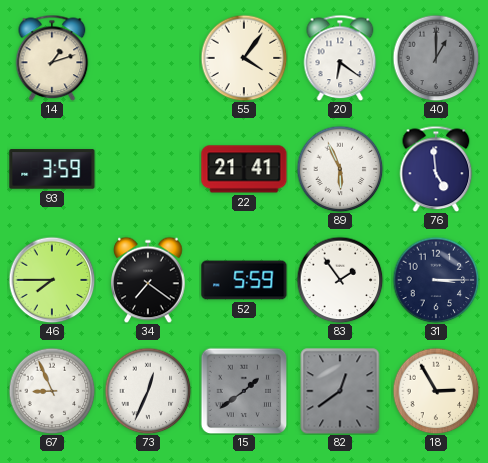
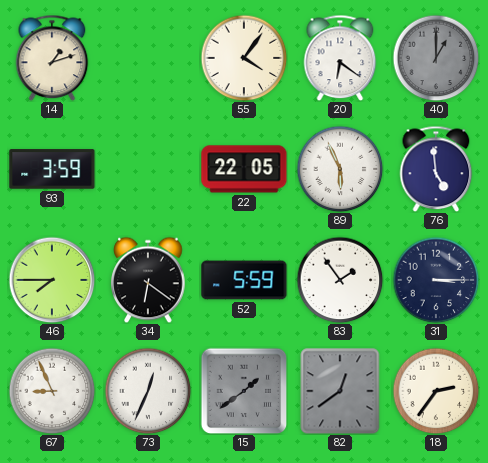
22: 21:41 -> 22:05
34: 7:21 -> 6:21
18: 2:55 -> 2:36
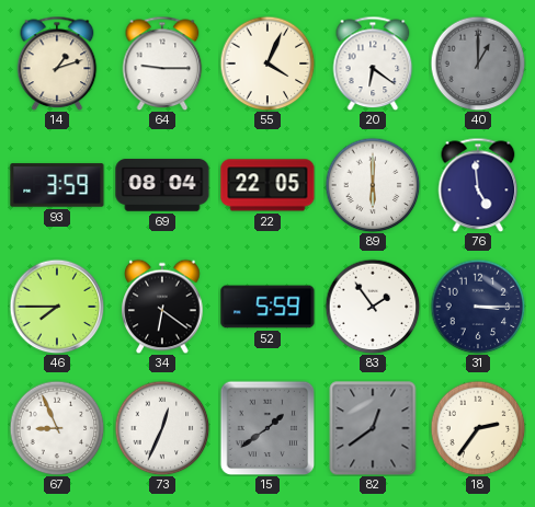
64: none -> 9:15
55: 4:06 -> 4:04
69: none -> 08:04
89: 5:56 -> 6:00
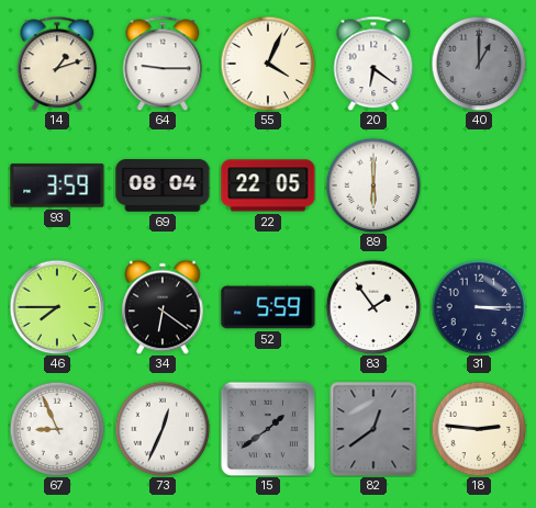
76: 4:59 -> none
18: 2:36 -> 2:46
